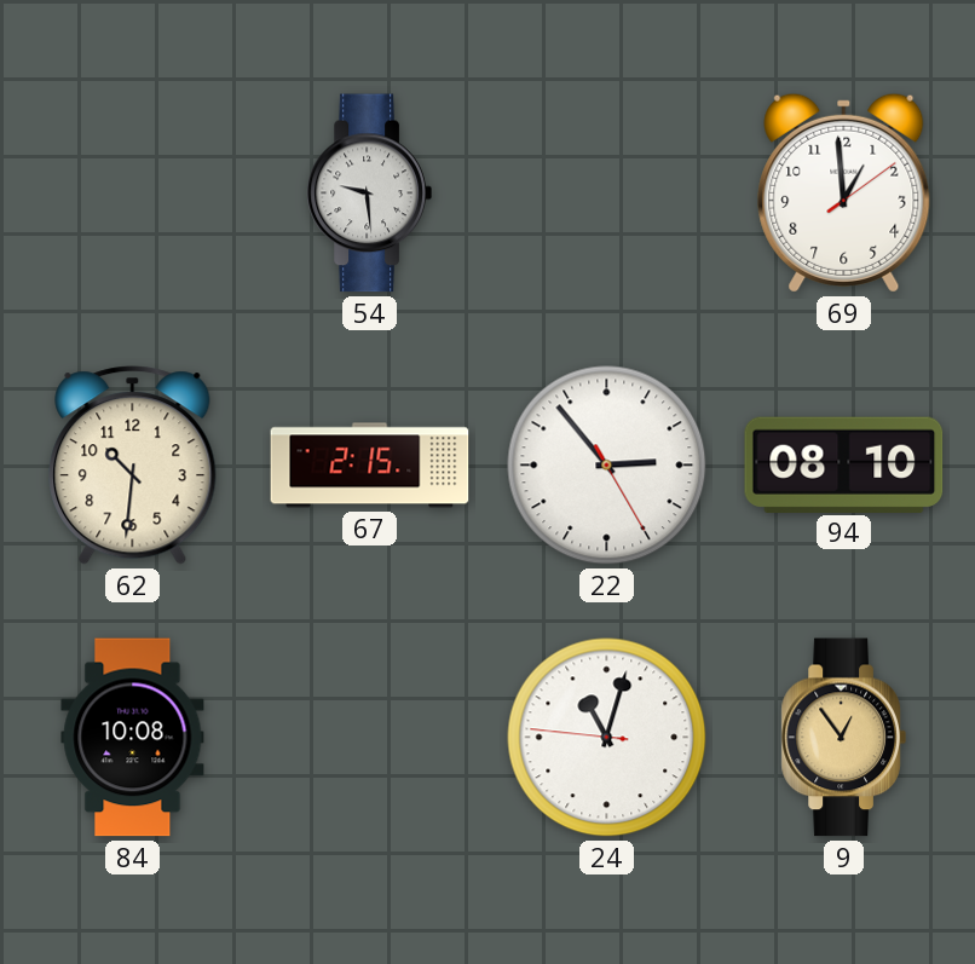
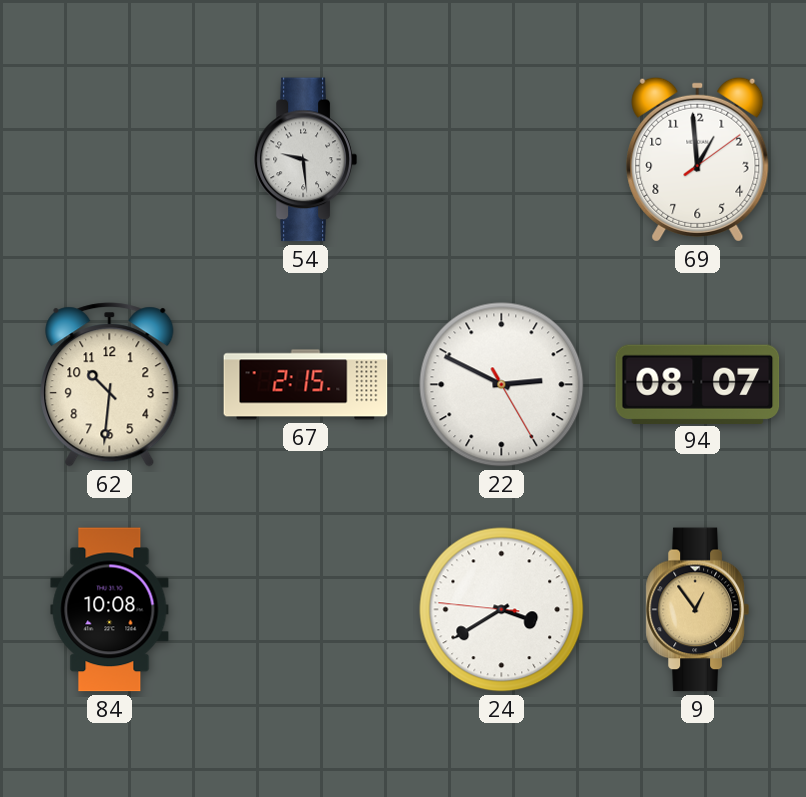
22: 2:53 -> 2:49
94: 08:10 -> 08:07
24: 11:02 -> 3:39
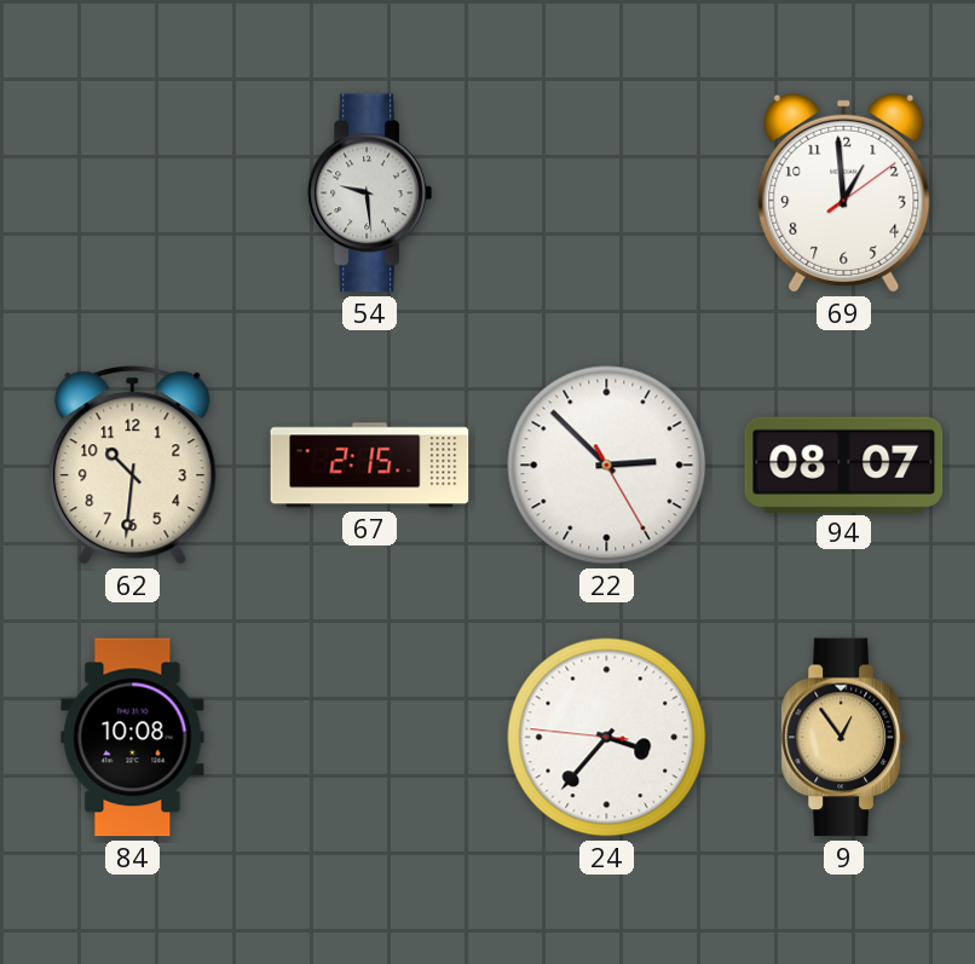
22: 2:49 -> 2:52
24: 3:39 -> 3:36
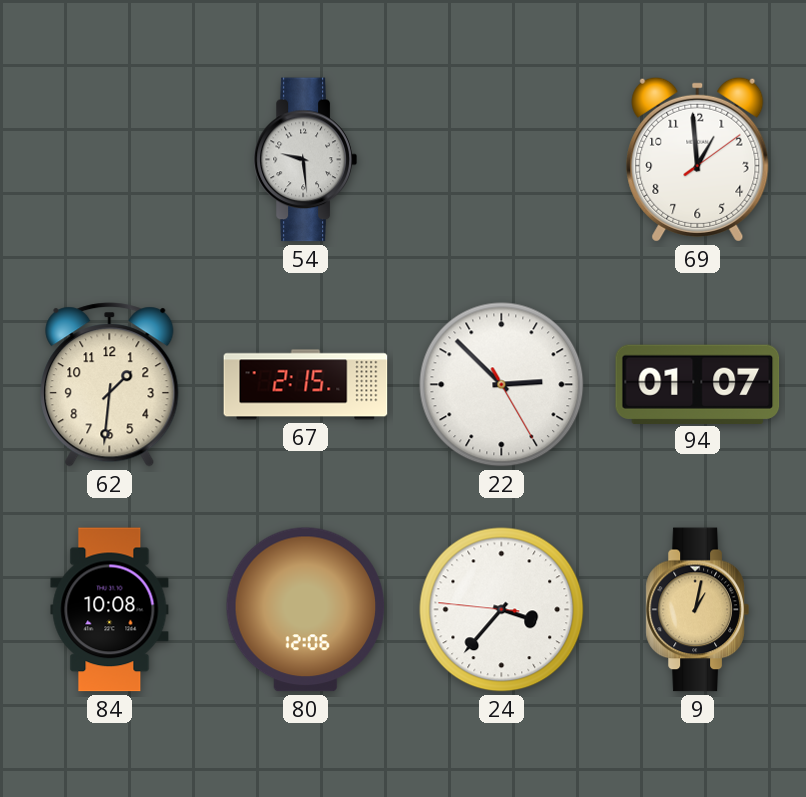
62: 10:31 -> 1:31
94: 08:07 -> 01:07
80: none -> 12:06
9: 12:54 -> 1:02
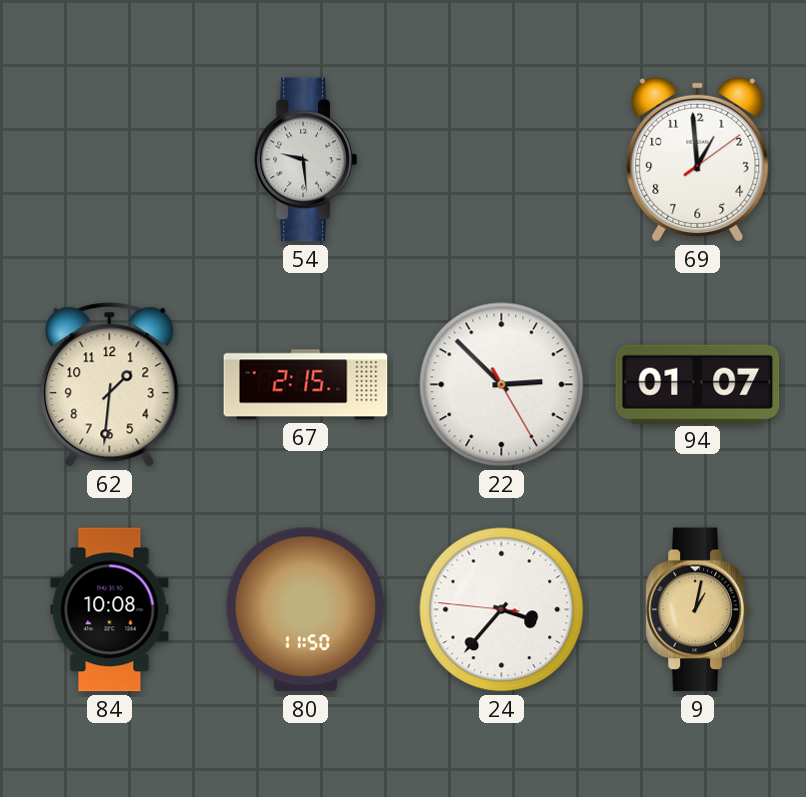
80: 12:06 -> 11:50
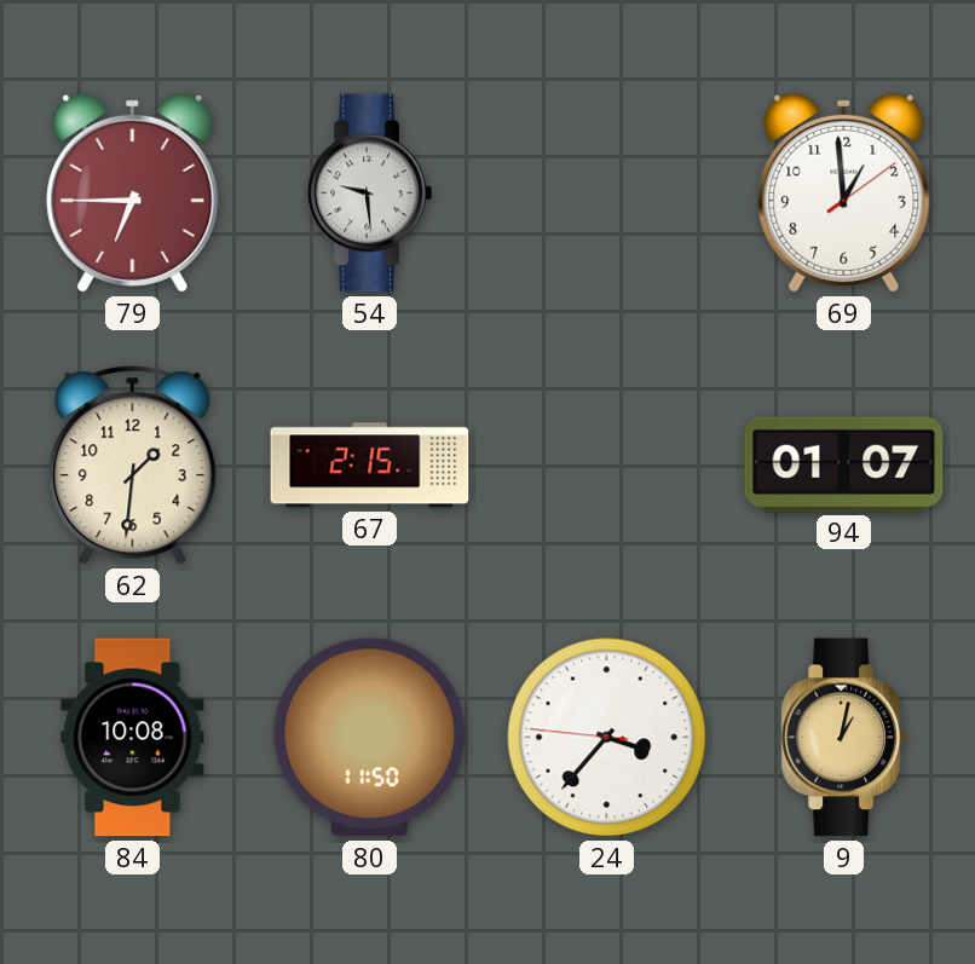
79: none -> 6:45
22: 2:52 -> none
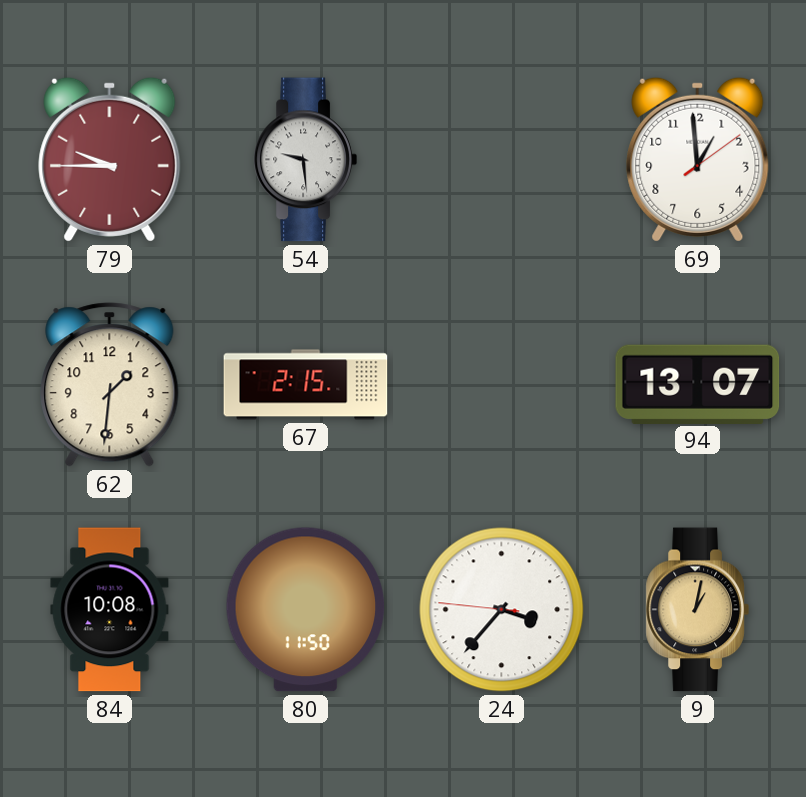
79: 6:45 -> 9:45
94: 01:07 -> 13:07
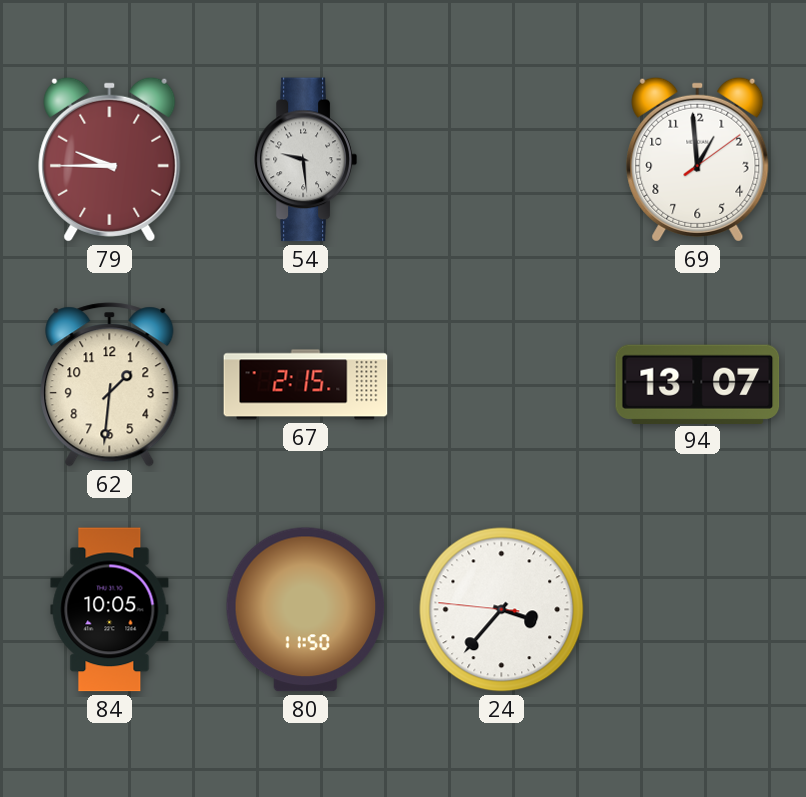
84: 10:08 -> 10:05
9: 1:02 -> none
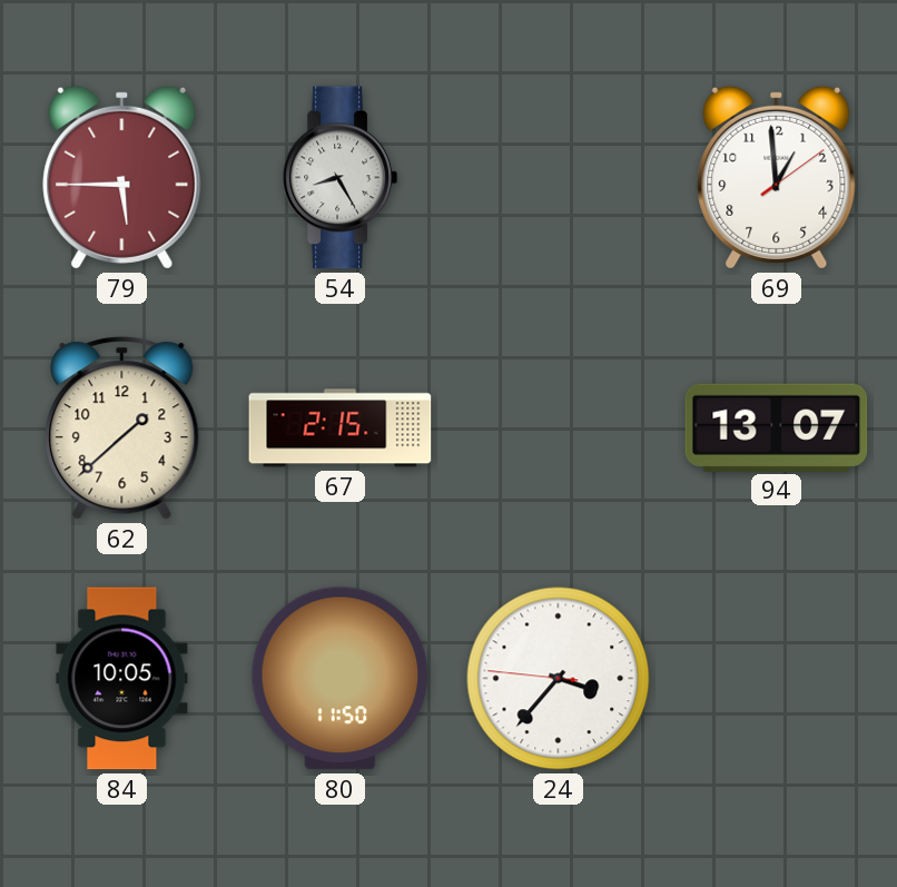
79: 9:45 -> 5:45
54: 9:29 -> 8:25
62: 1:31 -> 1:38
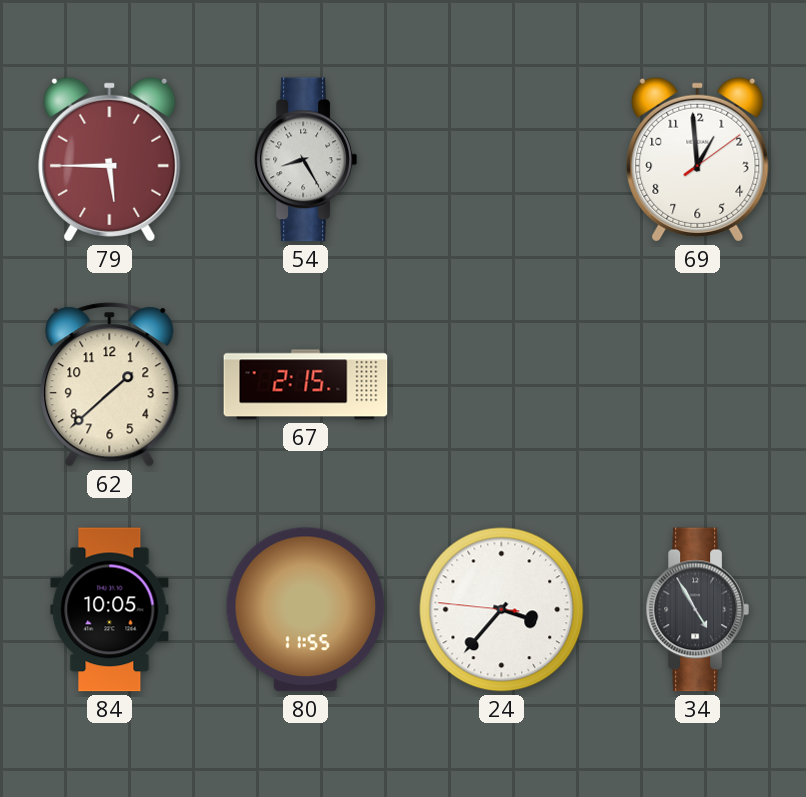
94: 13:07 -> none
80: 11:50 -> 11:55
34: none -> 4:55
